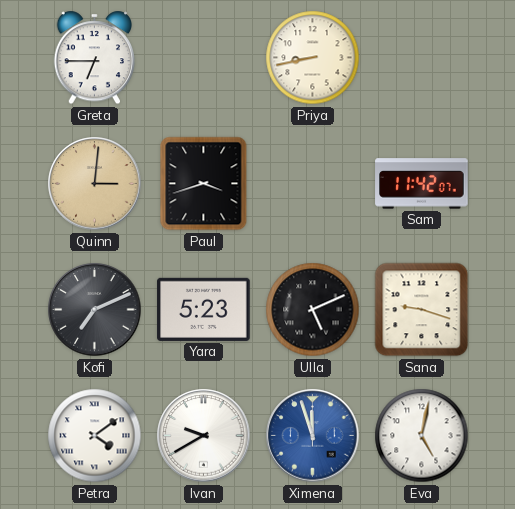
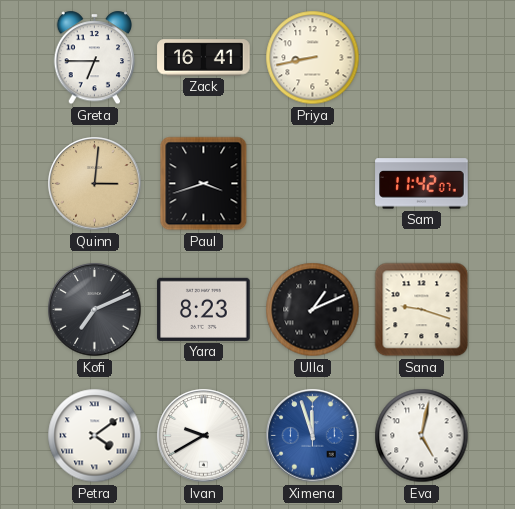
Zack: none -> 16:41
Yara: 5:23 -> 8:23
Ulla: 5:11 -> 1:11
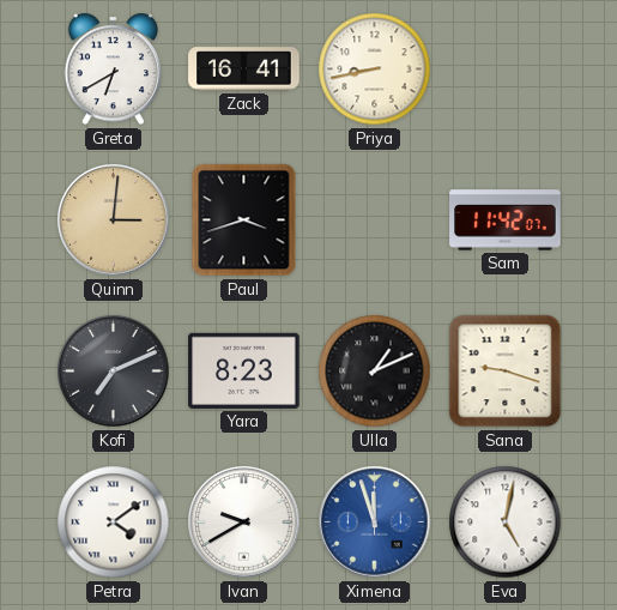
Greta: 6:45 -> 6:40
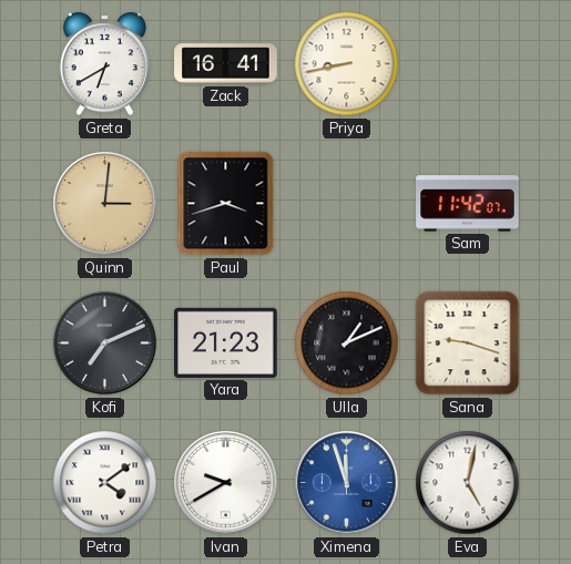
Yara: 8:23 -> 21:23
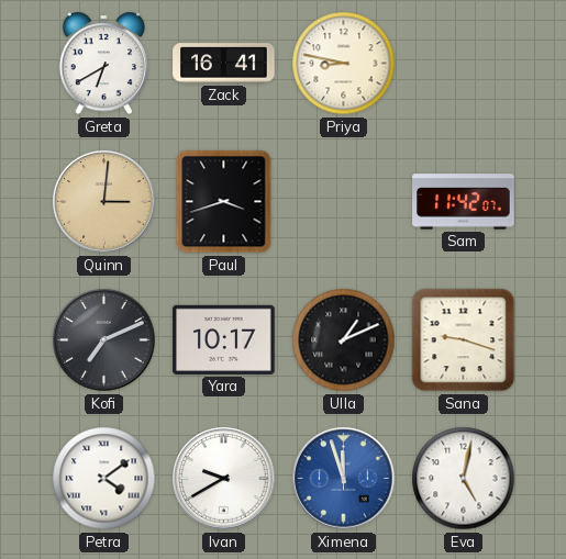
Priya: 8:43 -> 8:47
Yara: 21:23 -> 10:17
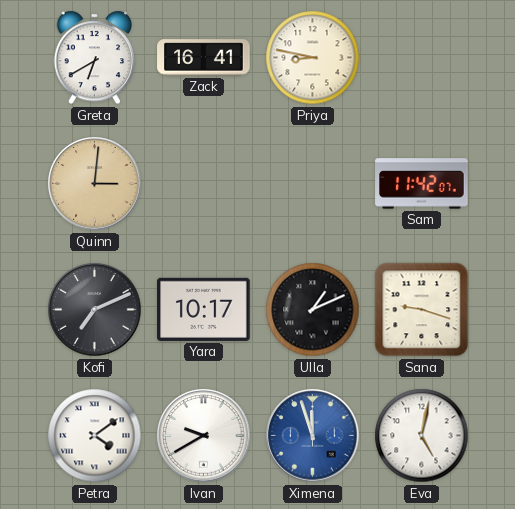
Paul: 3:42 -> none
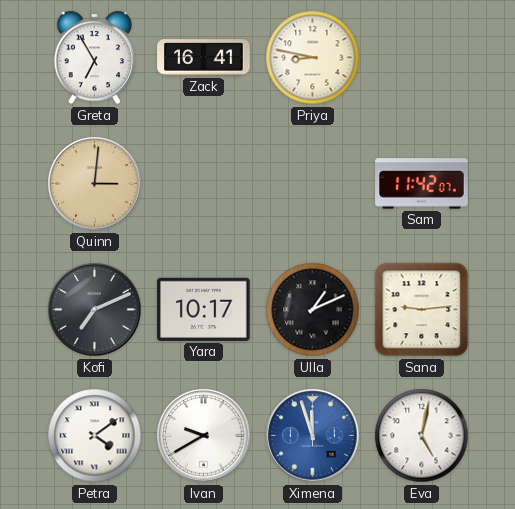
Greta: 6:40 -> 6:55
Sana: 9:18 -> 9:14
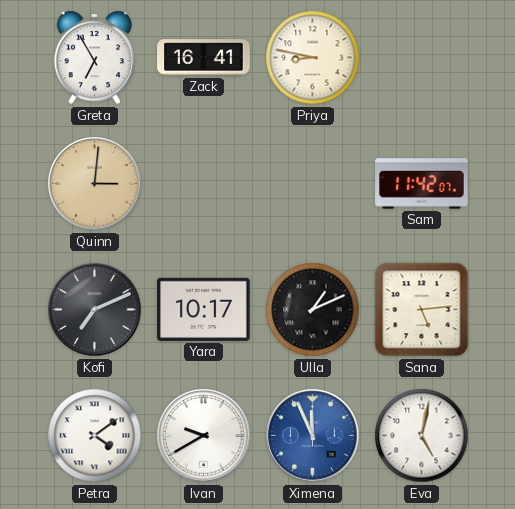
Sana: 9:14 -> 5:14
Ximena: 11:57 -> 11:56
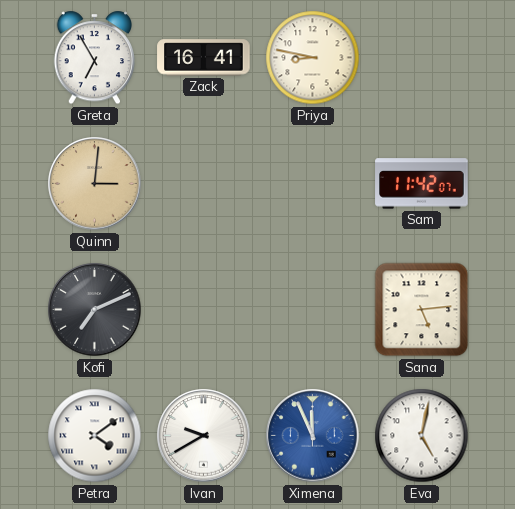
Yara: 10:17 -> none
Ulla: 1:11 -> none
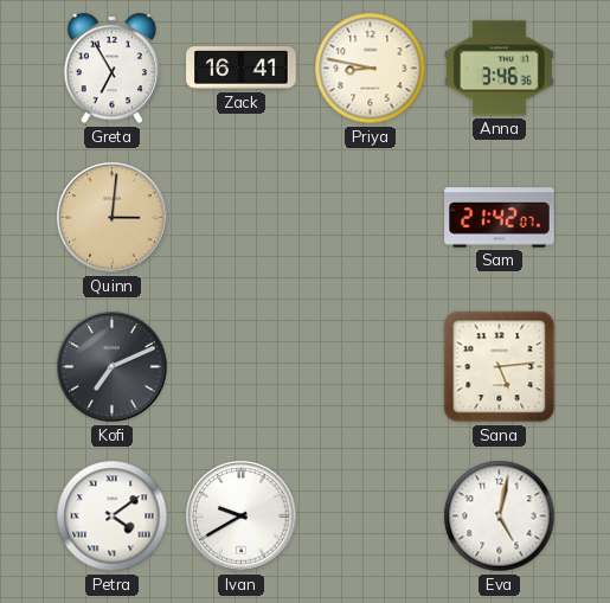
Anna: none -> 3:46
Sam: 11:42 -> 21:42
Ximena: 11:56 -> none
